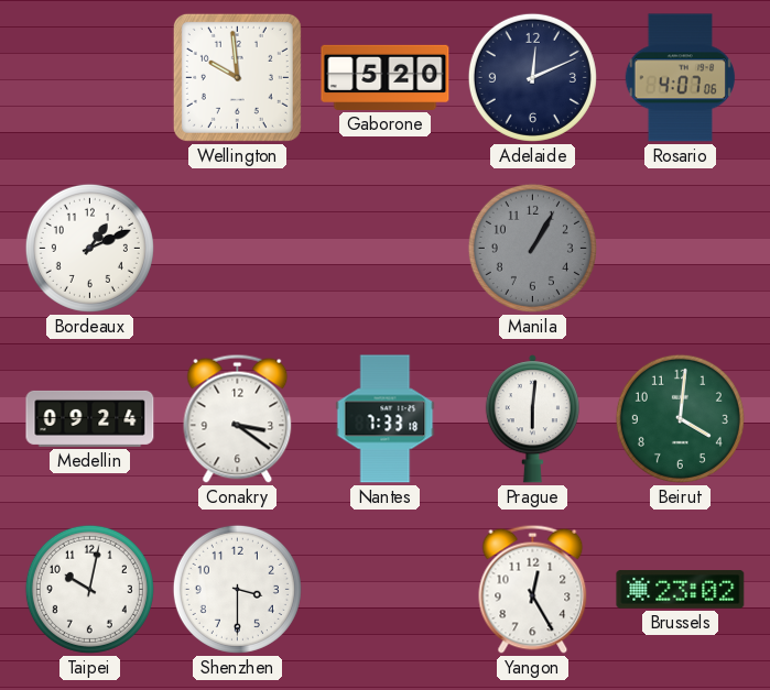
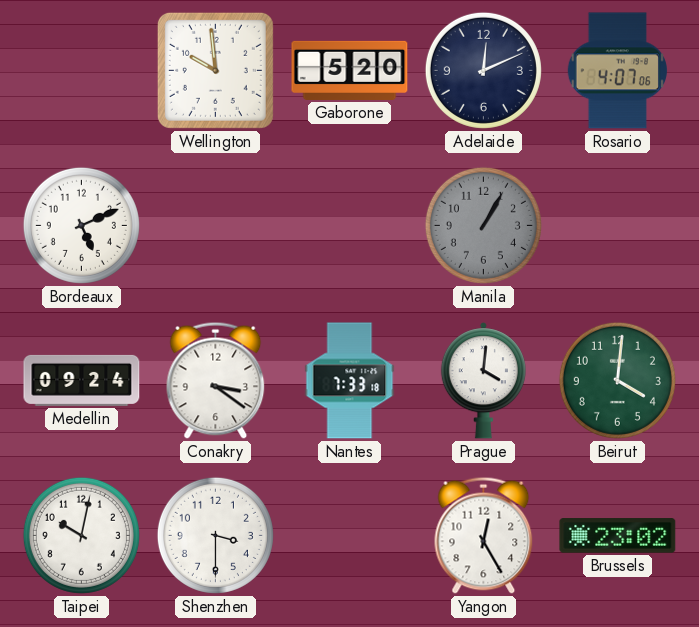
Bordeaux: 1:11 -> 5:11
Prague: 6:01 -> 4:01
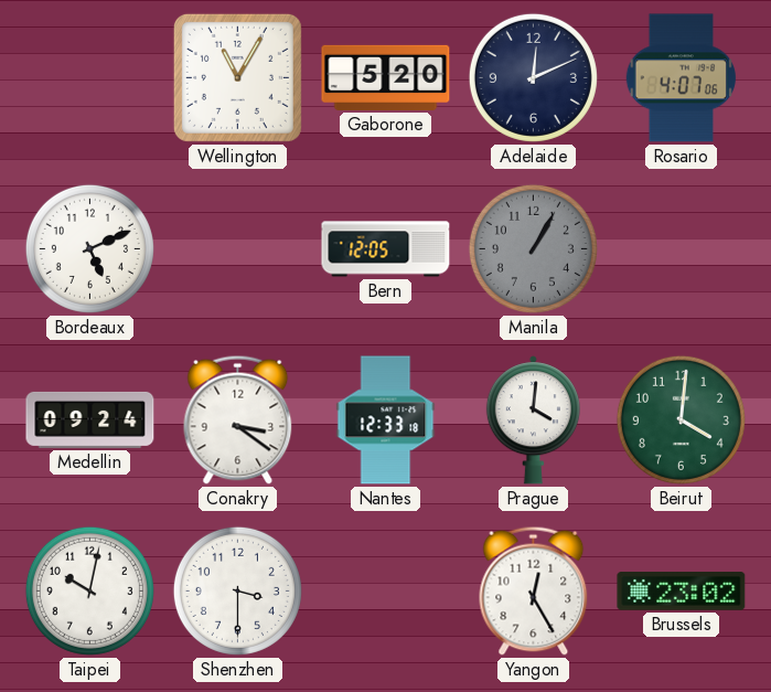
Wellington: 9:59 -> 11:05
Bern: none -> 12:05
Nantes: 7:33 -> 12:33
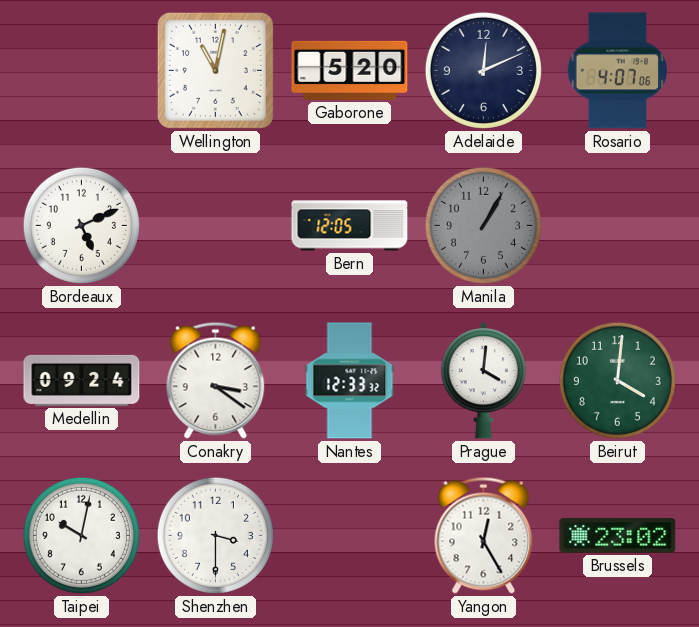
Wellington: 11:05 -> 11:02
Nantes: 12:33:18 -> 12:33:32
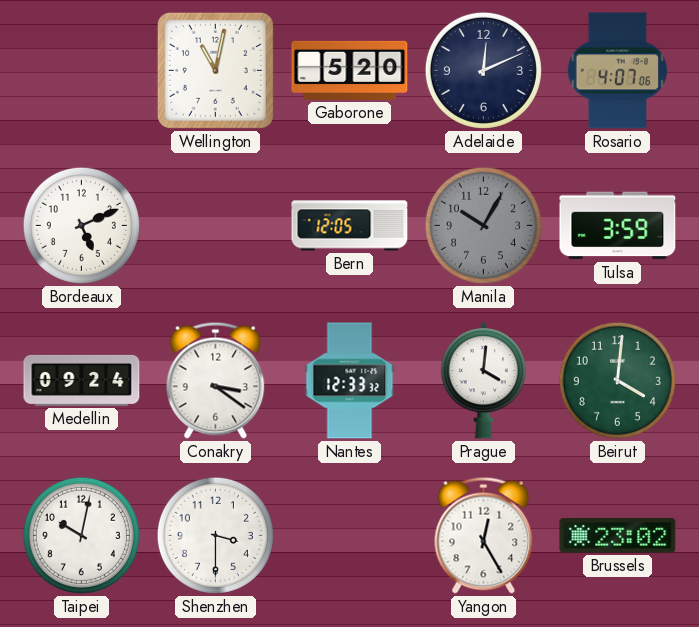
Manila: 1:05 -> 10:05
Tulsa: none -> 3:59
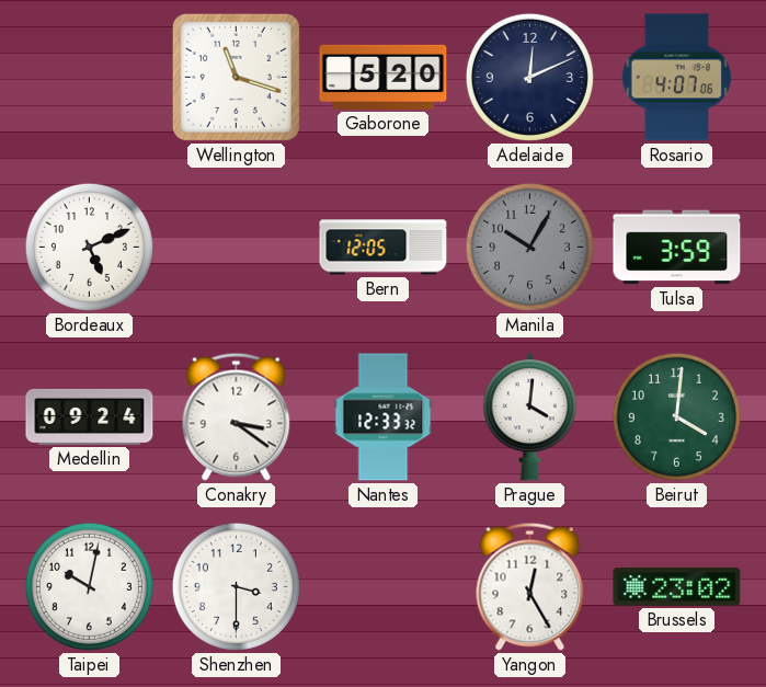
Wellington: 11:02 -> 11:18
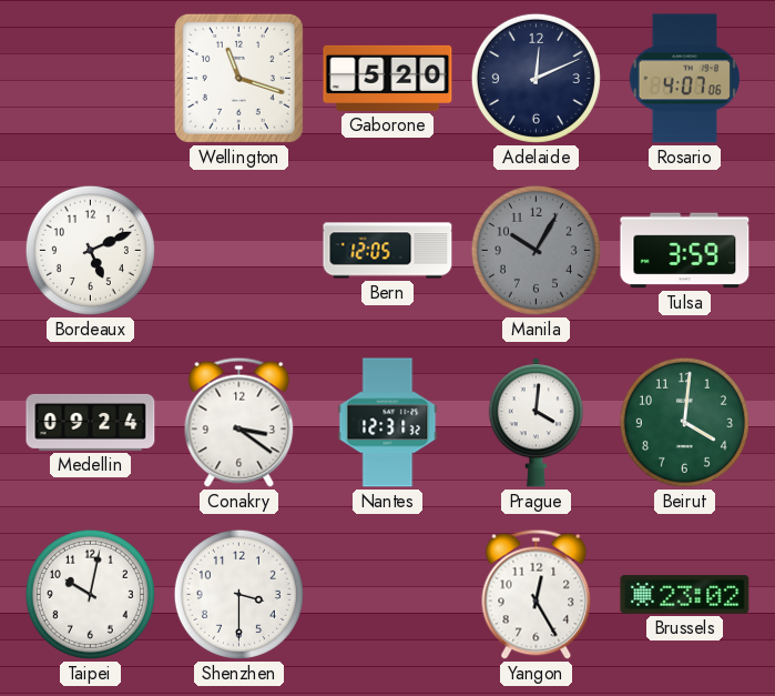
Nantes: 12:33 -> 12:31
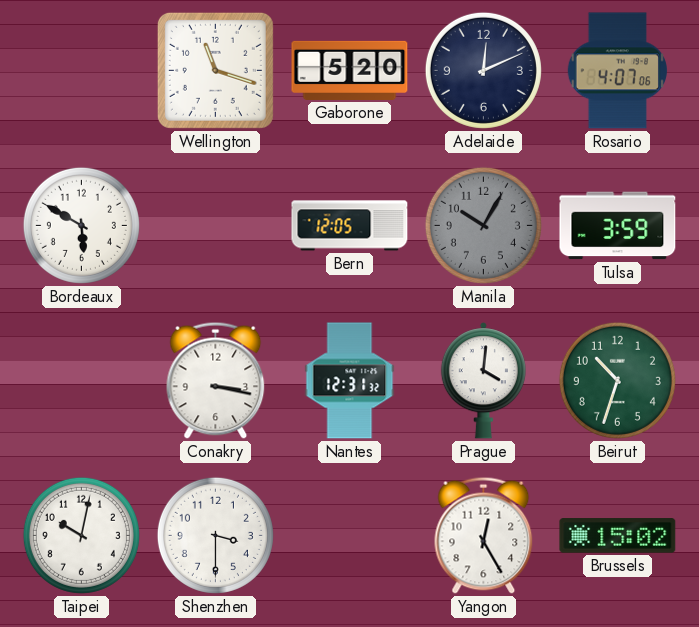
Bordeaux: 5:11 -> 5:50
Medellin: 09:24 -> none
Conakry: 3:21 -> 3:17
Beirut: 4:01 -> 10:33
Brussels: 23:02 -> 15:02
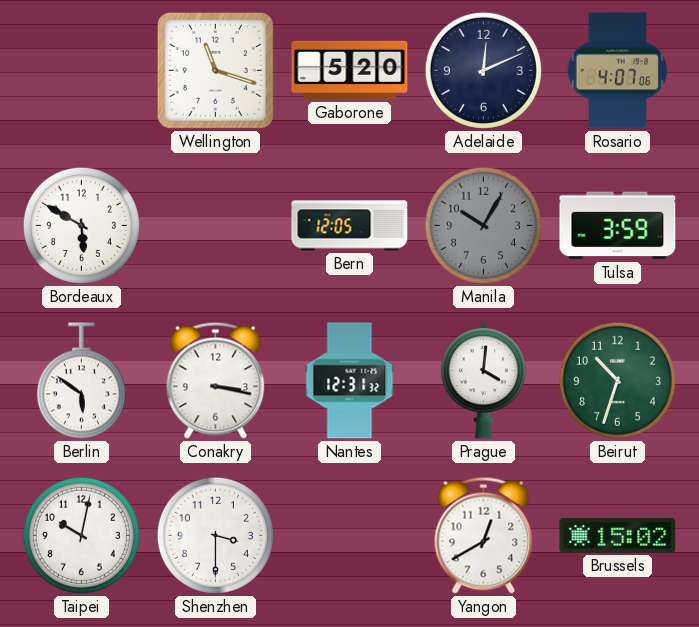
Berlin: none -> 5:51
Yangon: 12:25 -> 12:40
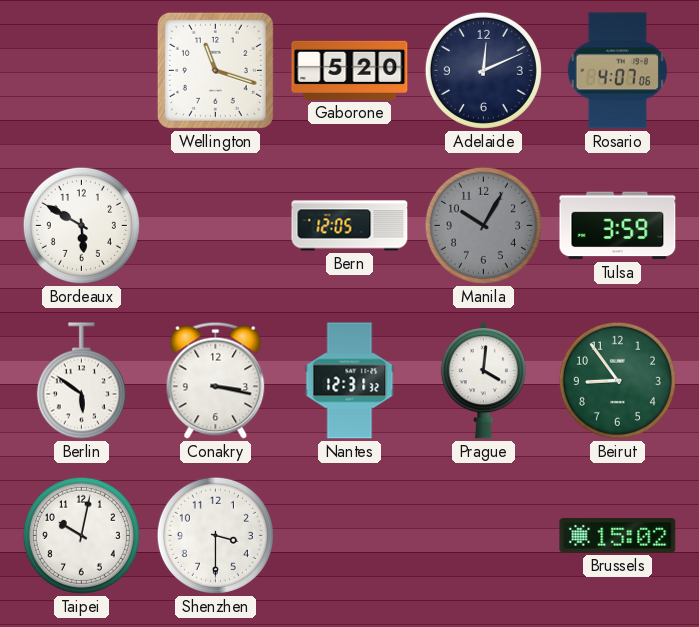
Beirut: 10:33 -> 8:54
Yangon: 12:40 -> none
